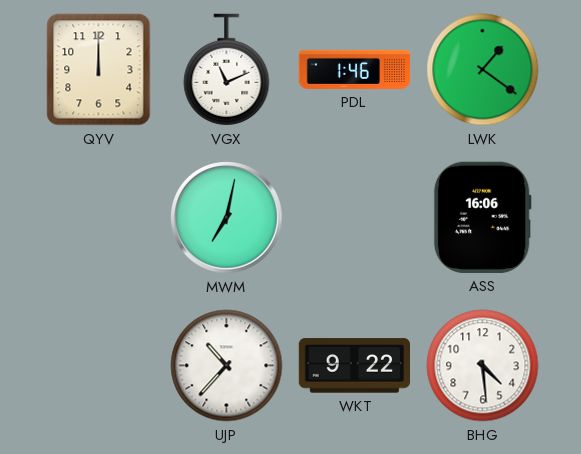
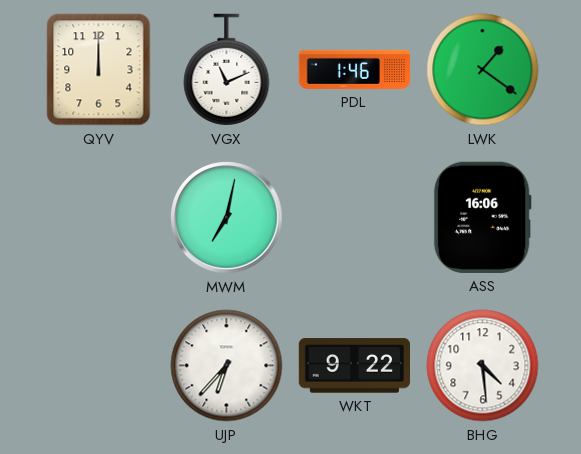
UJP: 10:37 -> 6:37
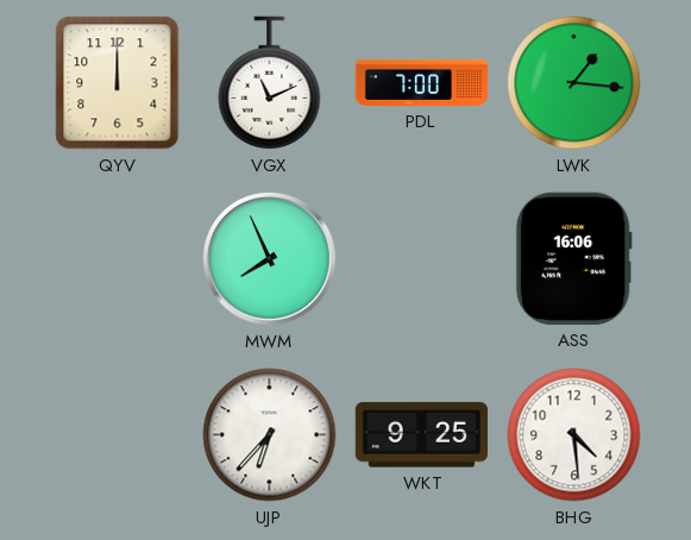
PDL: 1:46 -> 7:00
LWK: 1:21 -> 1:16
MWM: 7:02 -> 7:56
WKT: 9:22 -> 9:25
